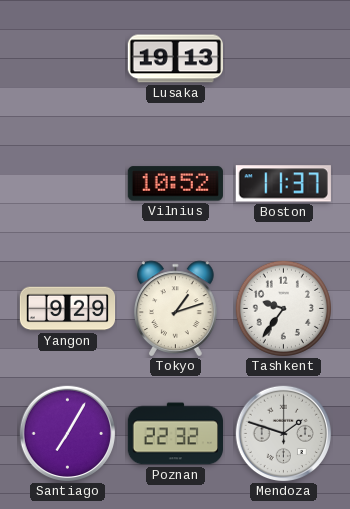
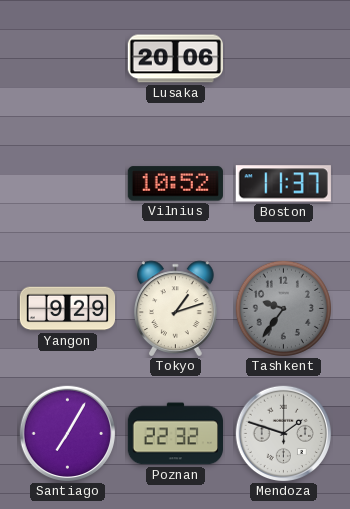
Lusaka: 19:13 -> 20:06
Tashkent dial: white -> grey
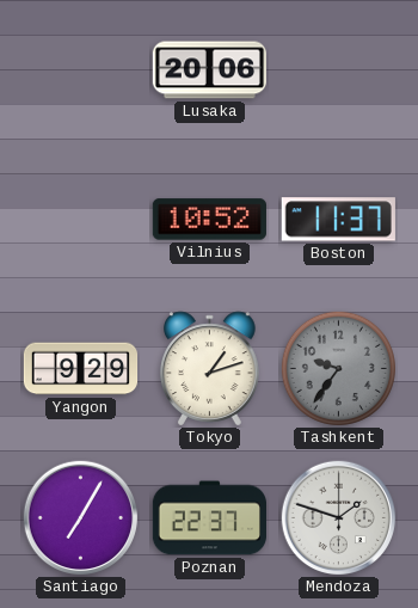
Poznan: 22:32 -> 22:37
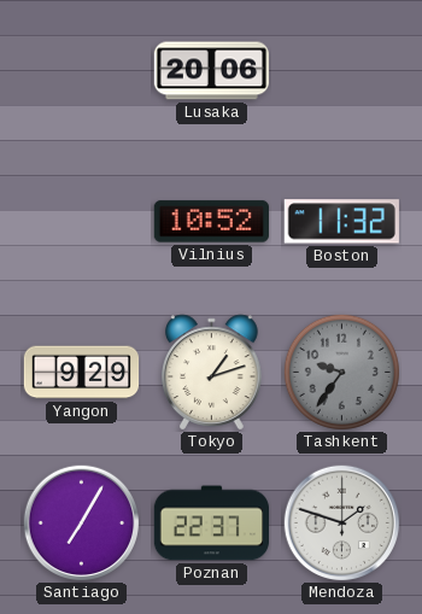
Boston: 11:37 -> 11:32
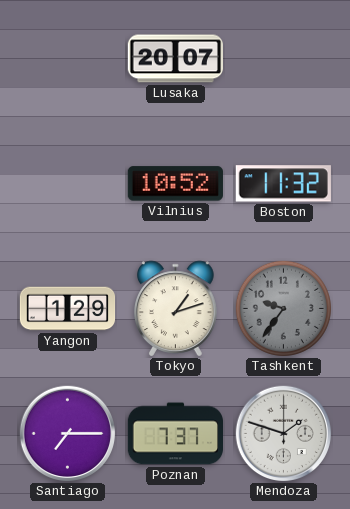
Lusaka: 20:06 -> 20:07
Yangon: 9:29 -> 1:29
Santiago: 7:05 -> 7:15
Poznan: 22:37 -> 7:37
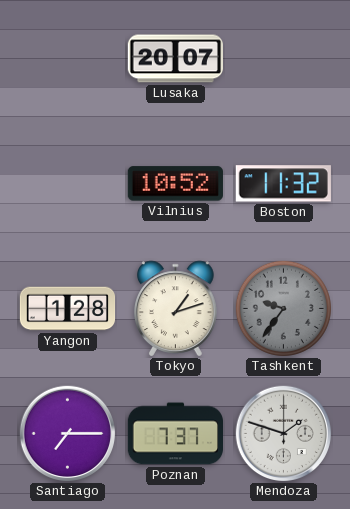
Yangon: 1:29 -> 1:28
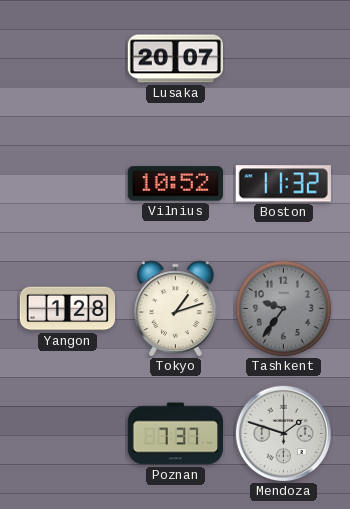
Santiago: 7:15 -> none
